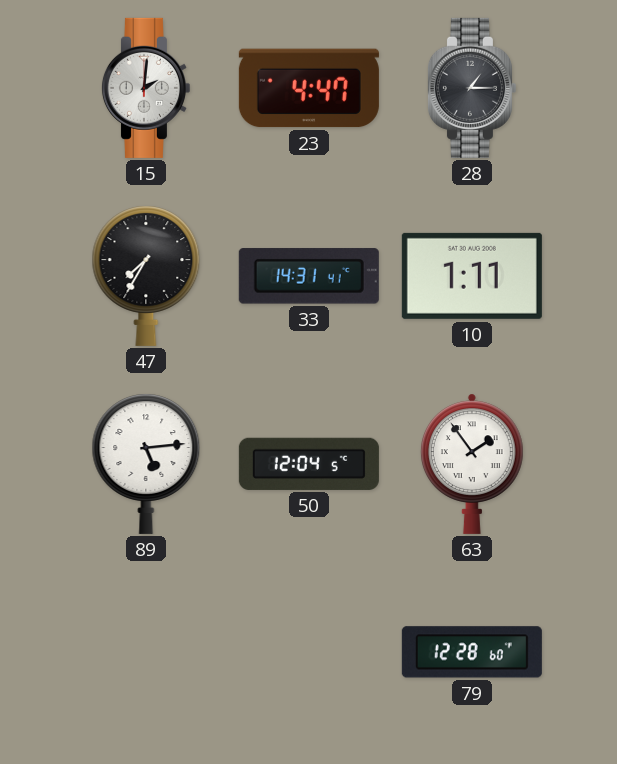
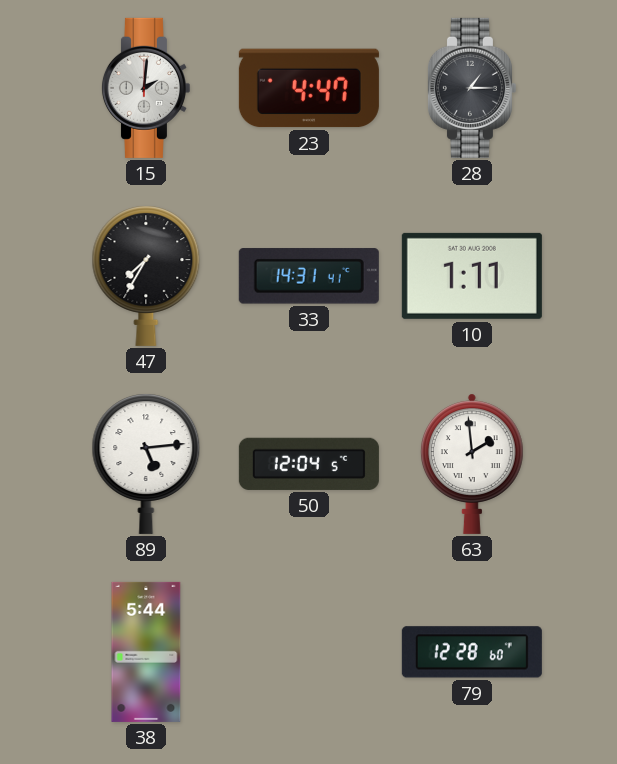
63: 1:54 -> 1:59
38: none -> 5:44
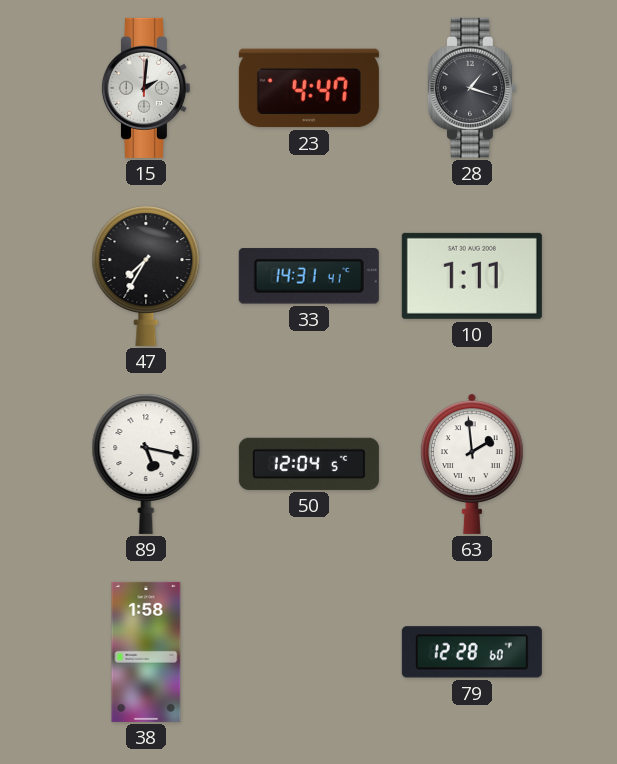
28: 1:15 -> 1:18
89: 5:14 -> 5:17
38: 5:44 -> 1:58
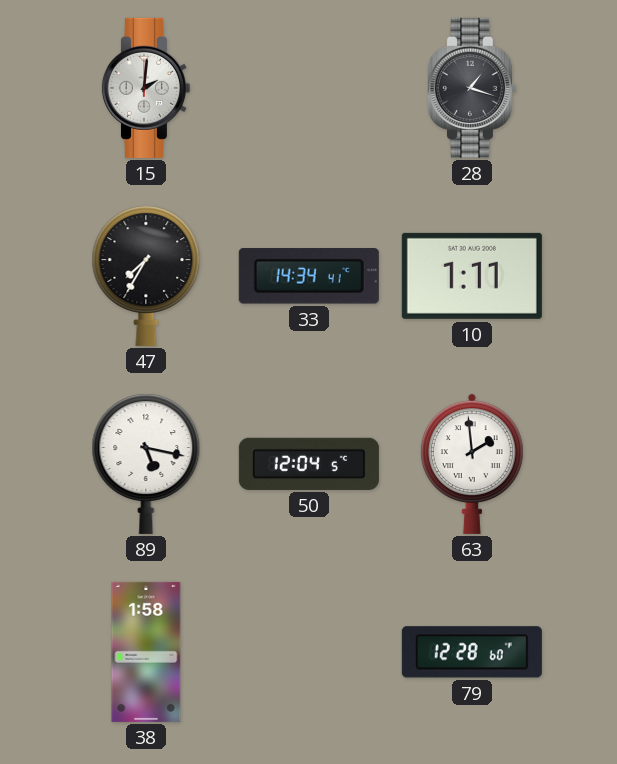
23: 4:47 -> none
33: 14:31 -> 14:34
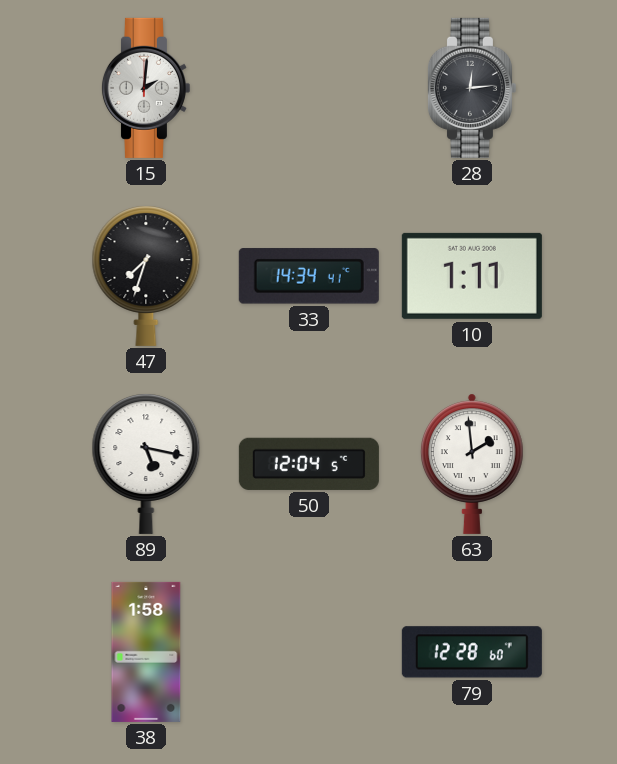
28: 1:18 -> 12:14
47: 7:35 -> 7:33
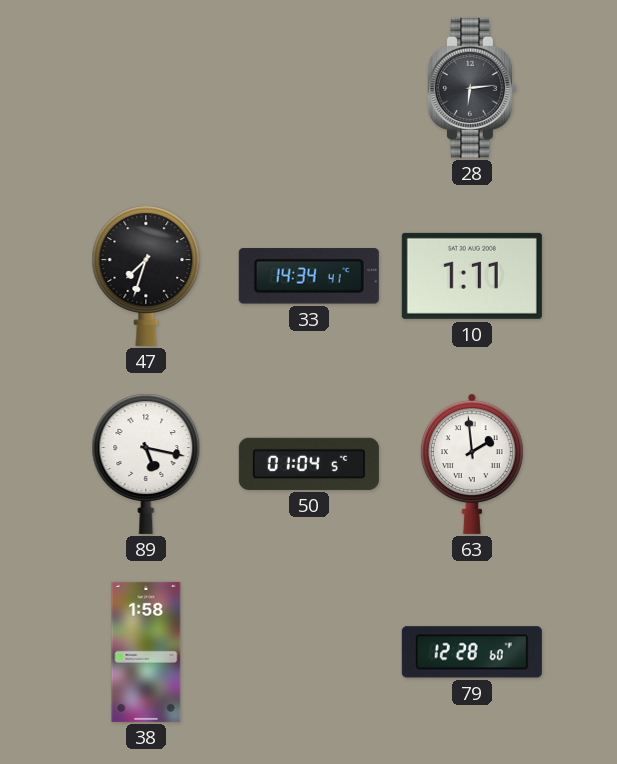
15: 2:01 -> none
28: 12:14 -> 6:14
50: 12:04 -> 01:04
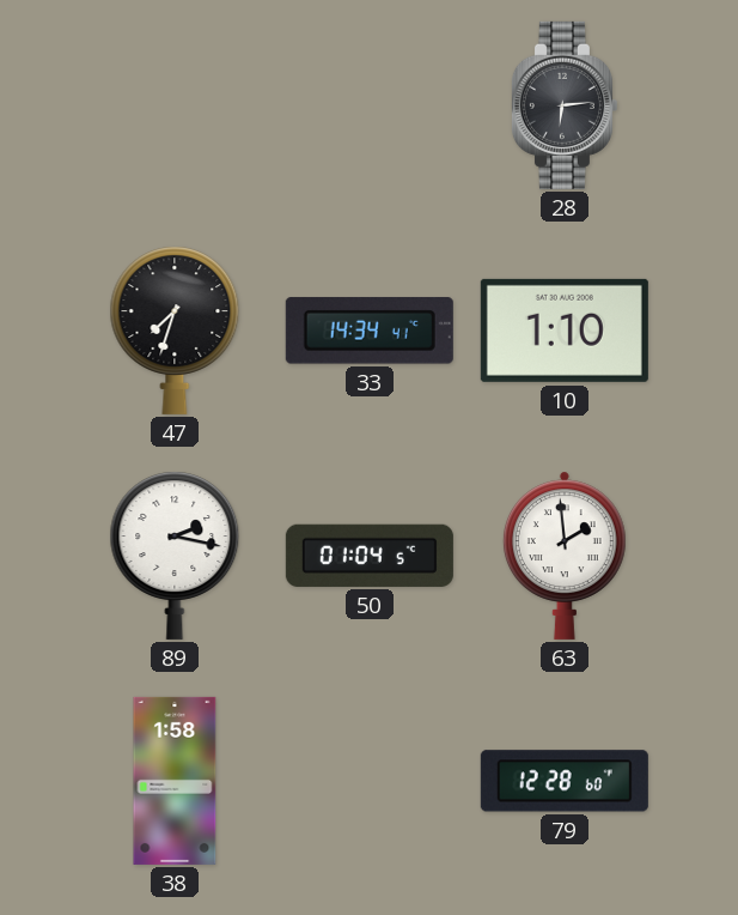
10: 1:11 -> 1:10
89: 5:17 -> 2:17
